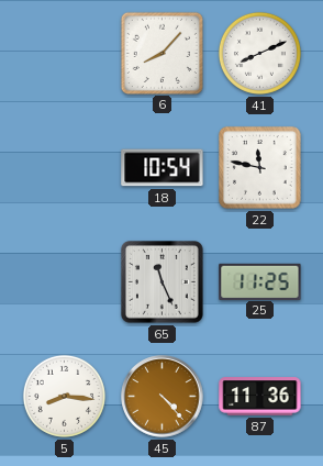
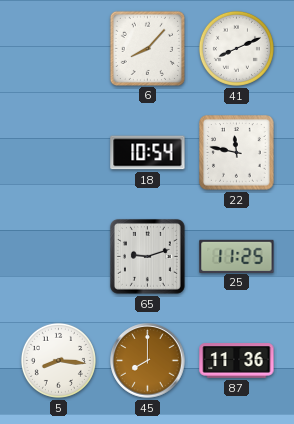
65: 11:26 -> 9:12
45: 4:23 -> 8:00
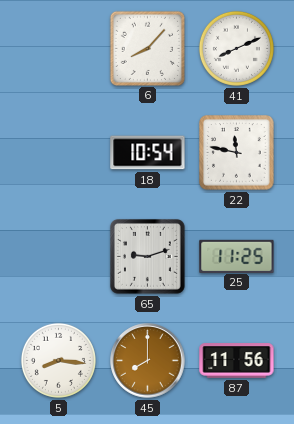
87: 11:36 -> 11:56
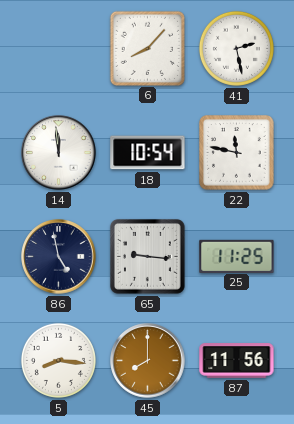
41: 8:11 -> 2:28
14: none -> 11:59
86: none -> 4:58
65: 9:12 -> 9:16
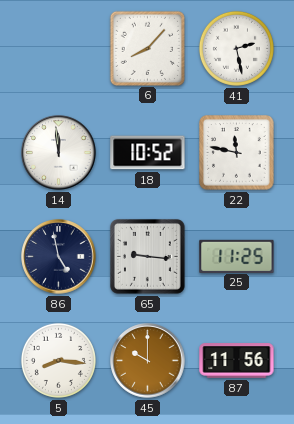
18: 10:54 -> 10:52
45: 8:00 -> 10:00
